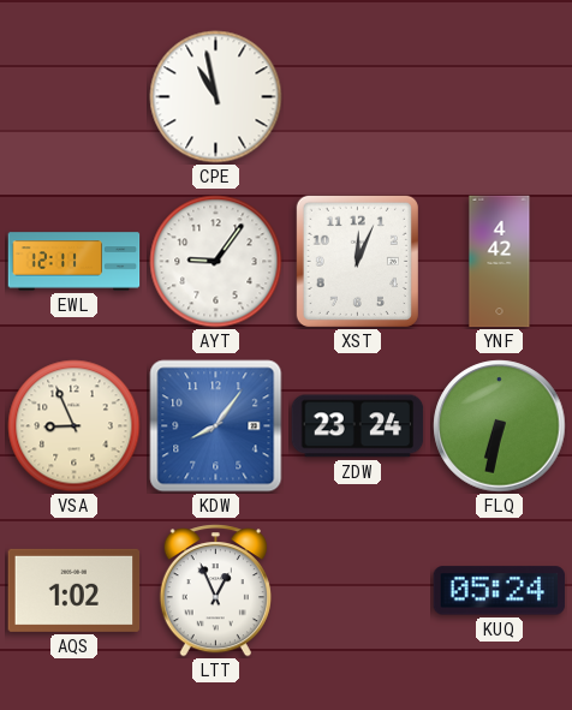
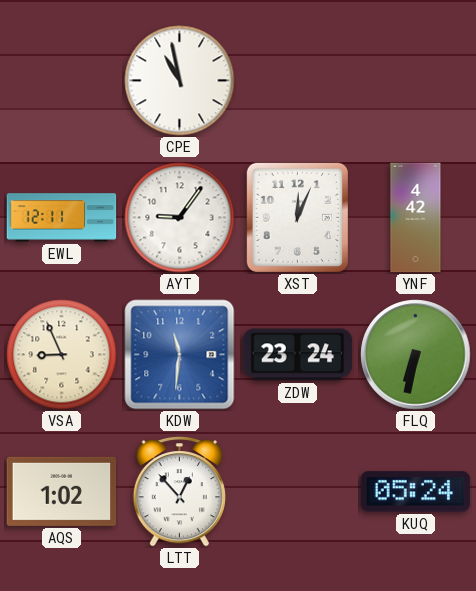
KDW: 8:06 -> 11:31
LTT: 12:56 -> 12:53
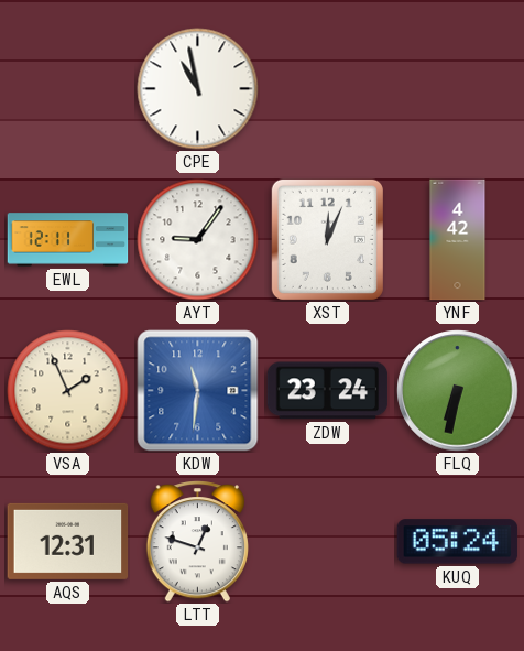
VSA: 8:56 -> 1:56
AQS: 1:02 -> 12:31
LTT: 12:53 -> 12:48
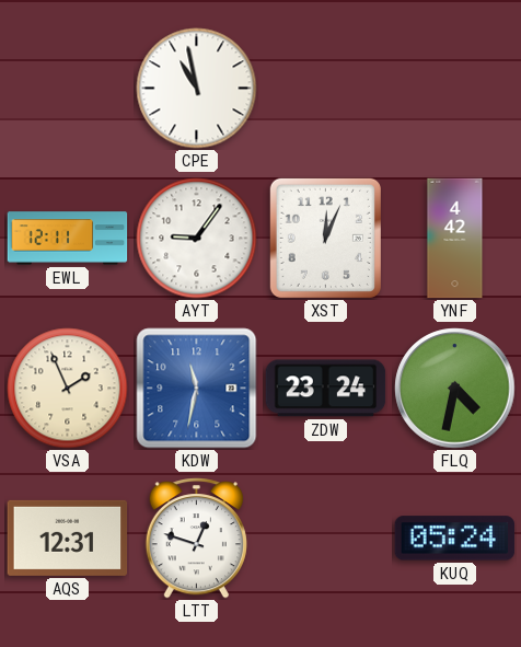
KDW: 11:31 -> 11:32
FLQ: 6:32 -> 4:32
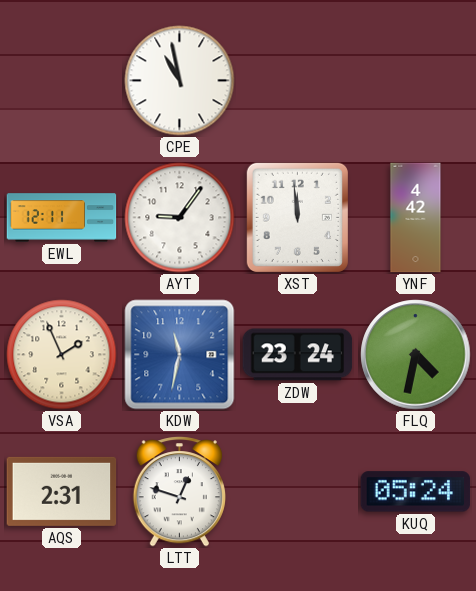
XST: 12:04 -> 11:59
AQS: 12:31 -> 2:31
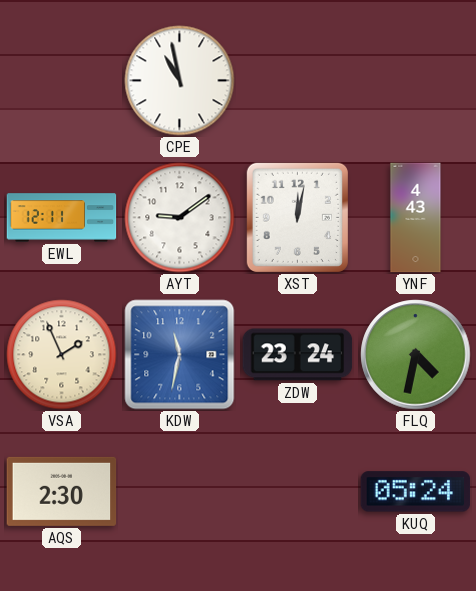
AYT: 9:06 -> 9:09
XST: 11:59 -> 12:02
YNF: 4:42 -> 4:43
AQS: 2:31 -> 2:30
LTT: 12:48 -> none
